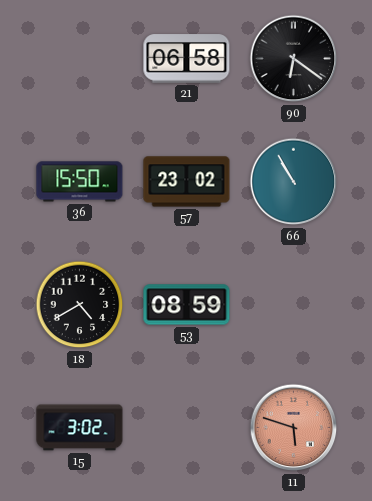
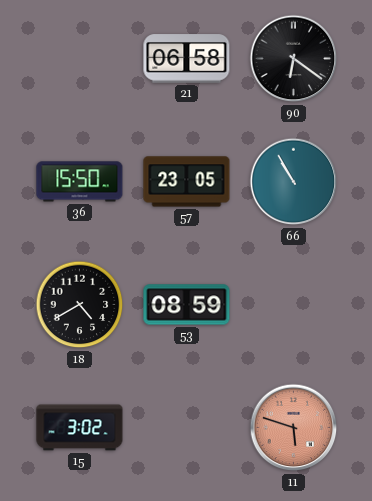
57: 23:02 -> 23:05
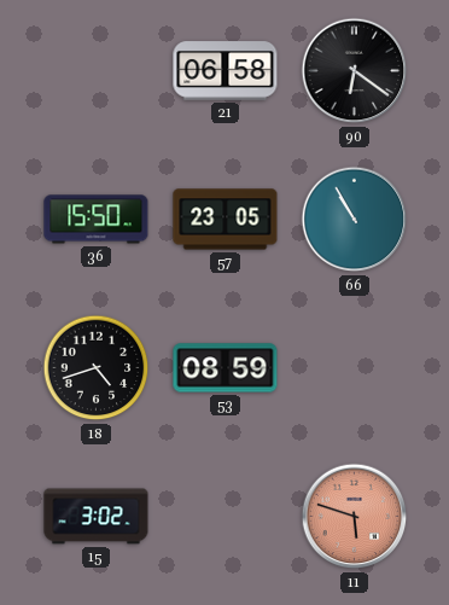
18: 4:40 -> 4:42
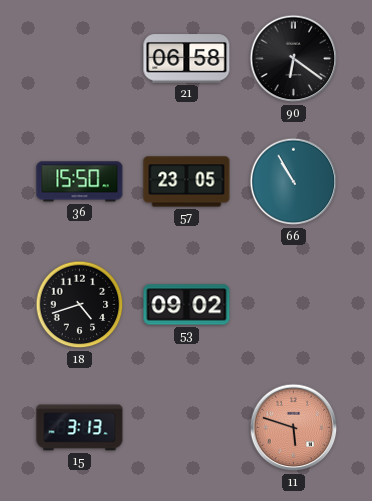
53: 08:59 -> 09:02
15: 3:02 -> 3:13
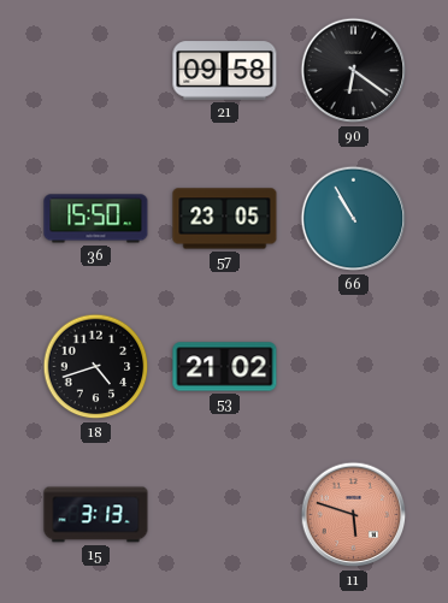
21: 06:58 -> 09:58
53: 09:02 -> 21:02
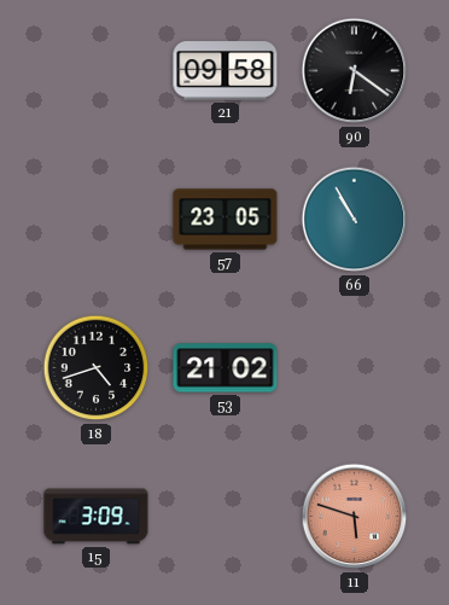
36: 15:50 -> none
15: 3:13 -> 3:09
